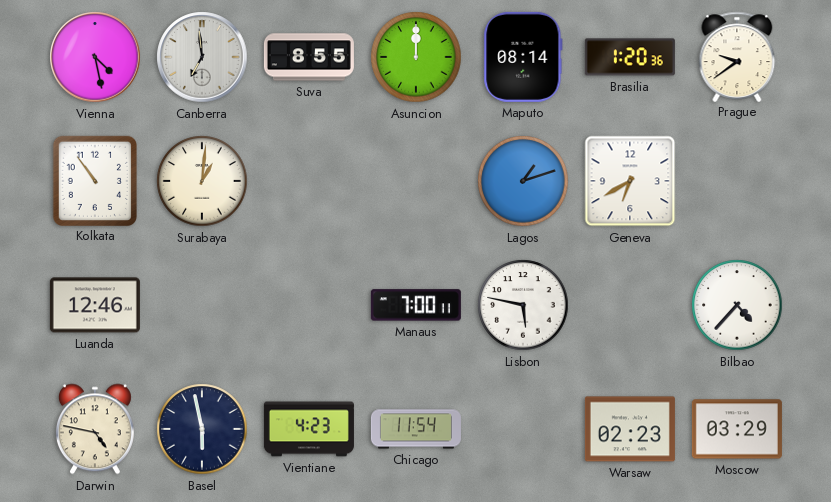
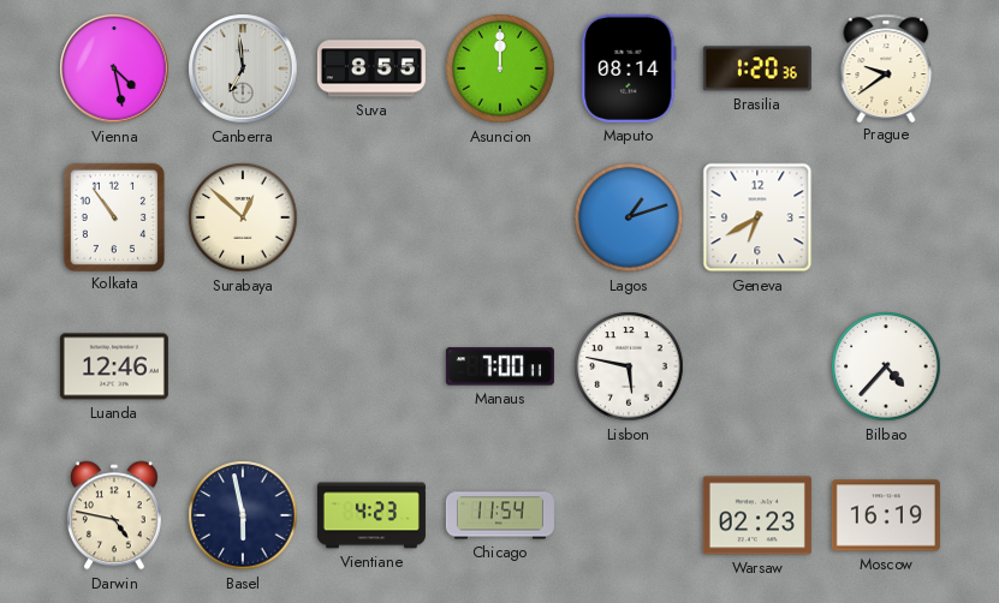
Surabaya: 1:01 -> 12:52
Moscow: 03:29 -> 16:19
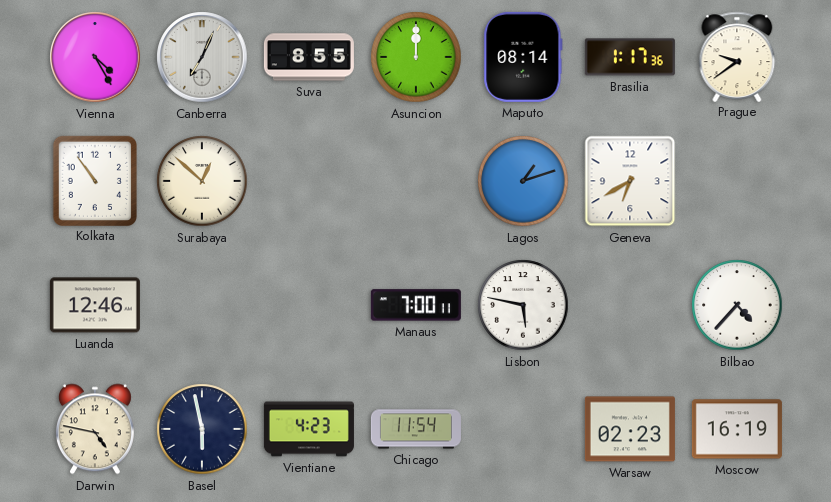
Vienna: 4:28 -> 4:25
Canberra: 6:59 -> 7:04
Brasilia: 1:20 -> 1:17
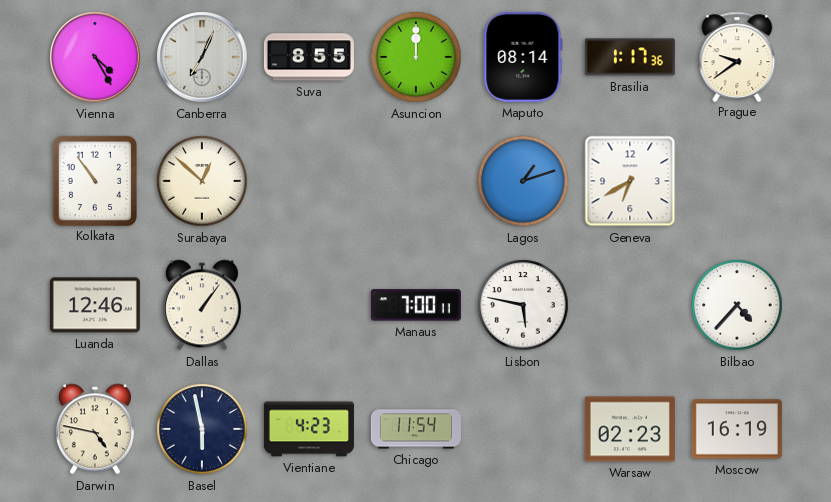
Dallas: none -> 1:06
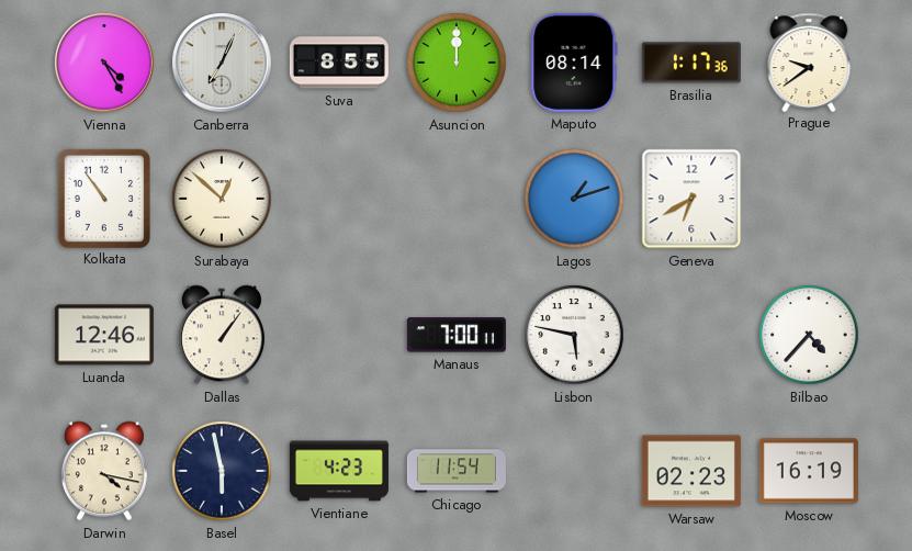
Darwin: 4:47 -> 4:17
